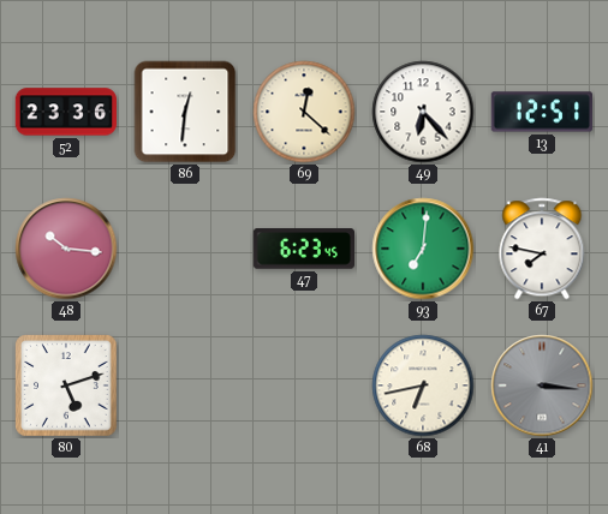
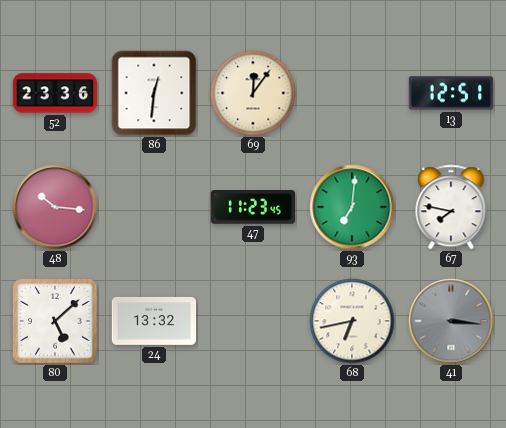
69: 12:22 -> 12:06
49: 6:23 -> none
47: 6:23 -> 11:23
80: 5:12 -> 5:08
24: none -> 13:32
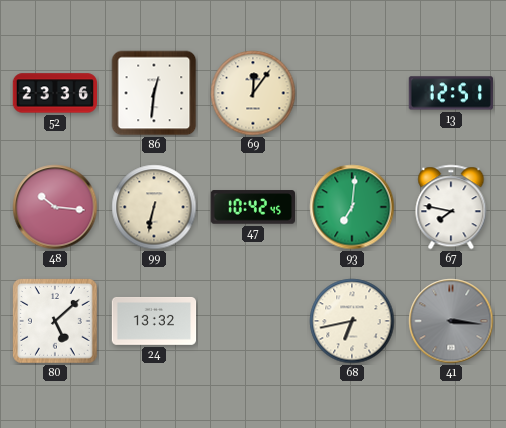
99: none -> 6:32
47: 11:23 -> 10:42
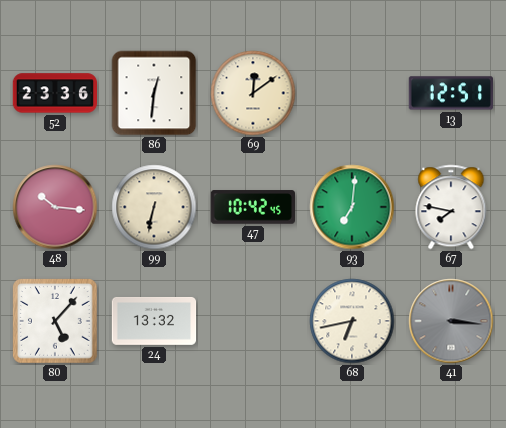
69: 12:06 -> 12:09
80: 5:08 -> 5:07
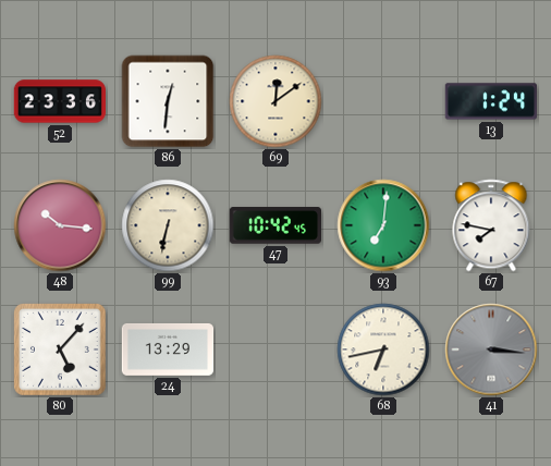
13: 12:51 -> 1:24
24: 13:32 -> 13:29
